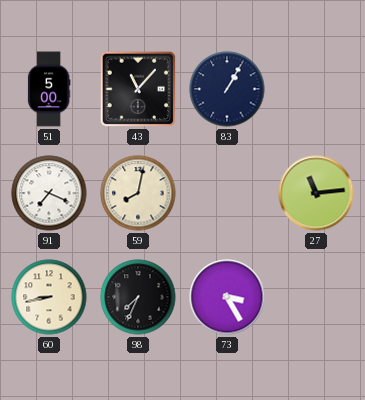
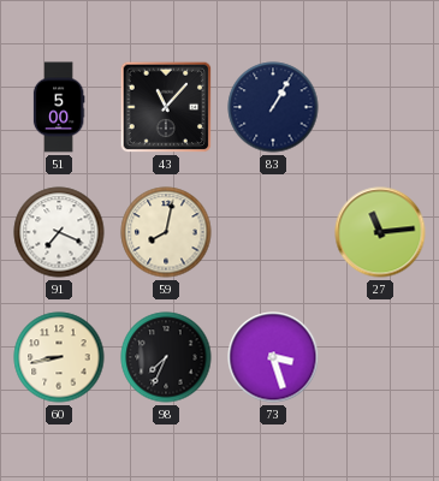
73: 3:25 -> 3:27
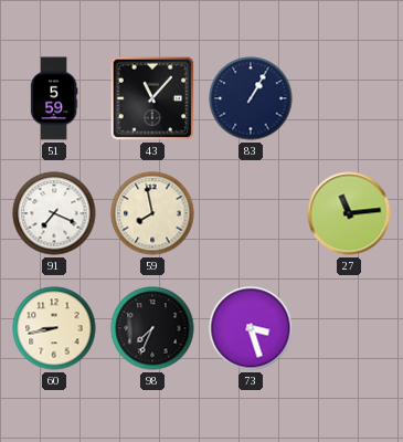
51: 5:00 -> 5:59
59: 8:02 -> 7:58
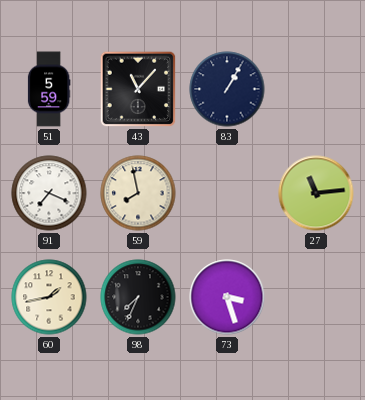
60: 8:43 -> 1:43
